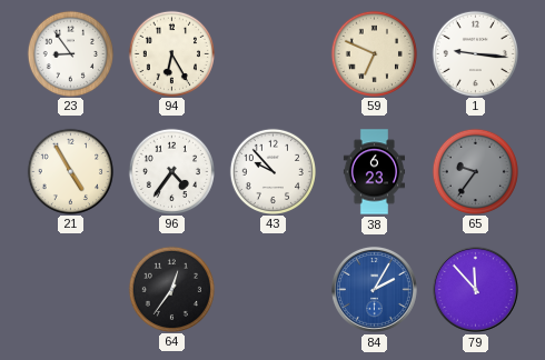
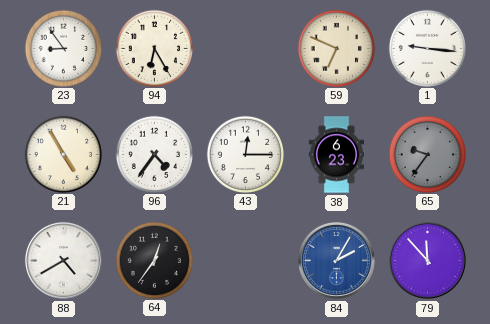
43: 9:53 -> 12:15
88: none -> 4:40
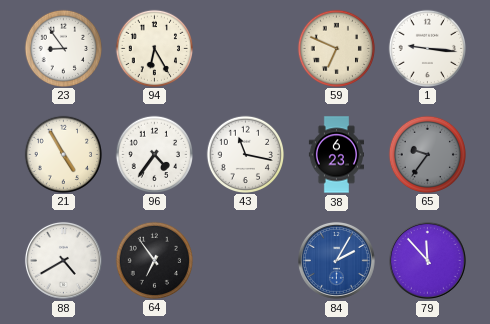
43: 12:15 -> 11:17
64: 12:36 -> 6:54
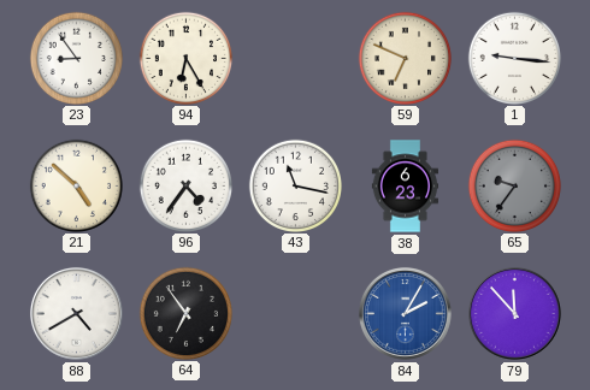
21: 4:55 -> 4:52
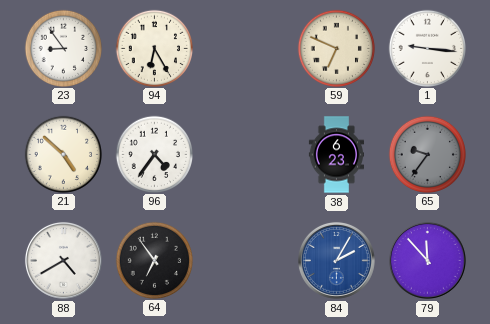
43: 11:17 -> none
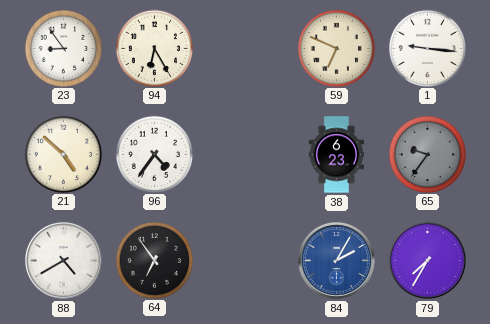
79: 11:53 -> 7:35
